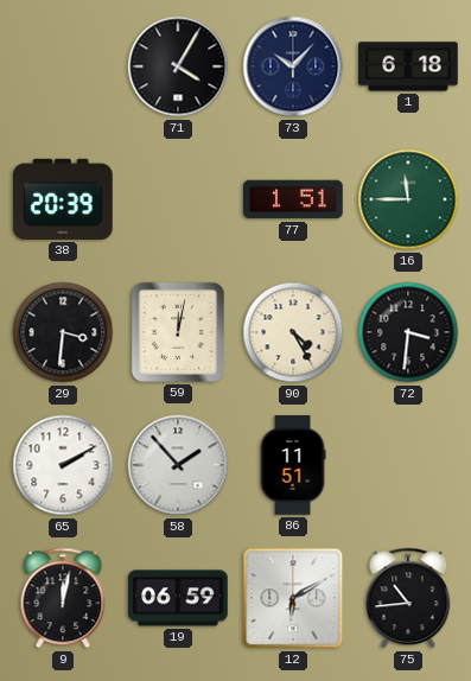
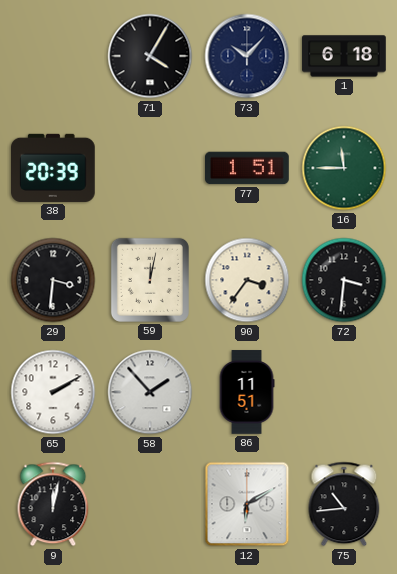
90: 4:25 -> 3:36
19: 06:59 -> none
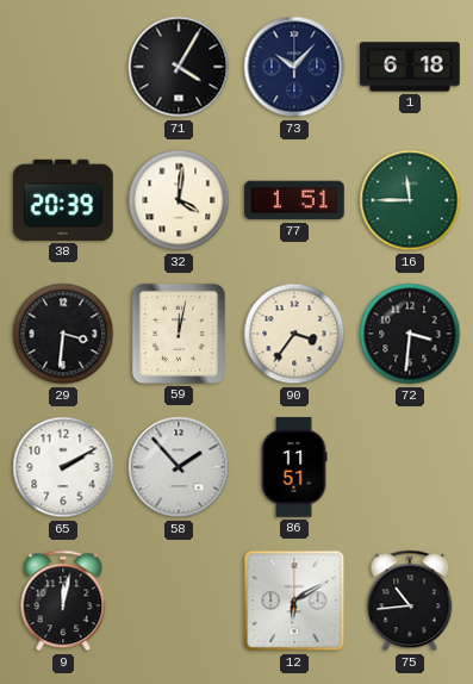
32: none -> 4:01
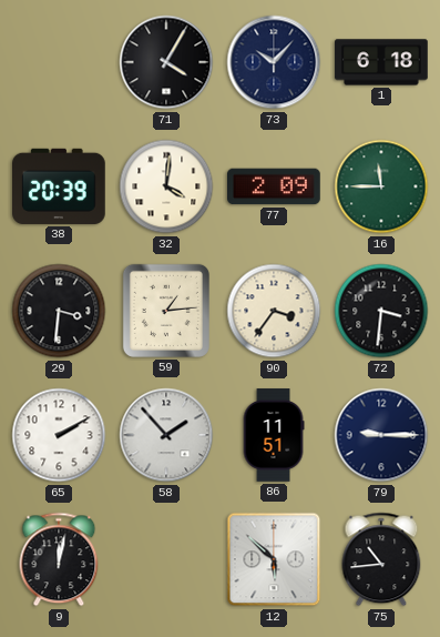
77: 1:51 -> 2:09
59: 12:02 -> 1:14
79: none -> 9:15
12: 6:10 -> 5:52
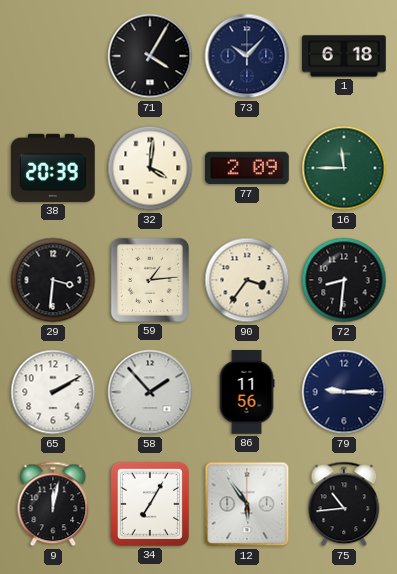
72: 3:31 -> 8:31
86: 11:51 -> 11:56
34: none -> 7:05
12: 5:52 -> 5:54
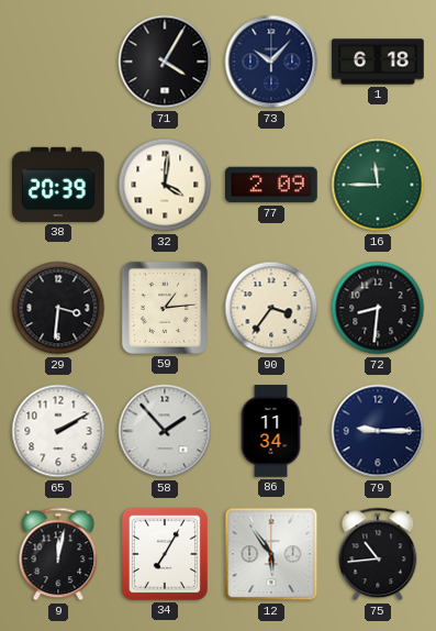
86: 11:56 -> 11:34
